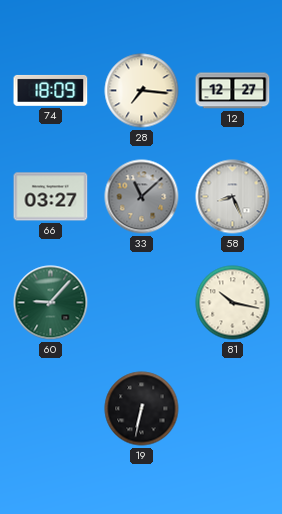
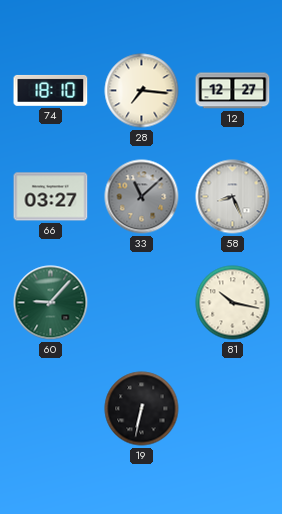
74: 18:09 -> 18:10
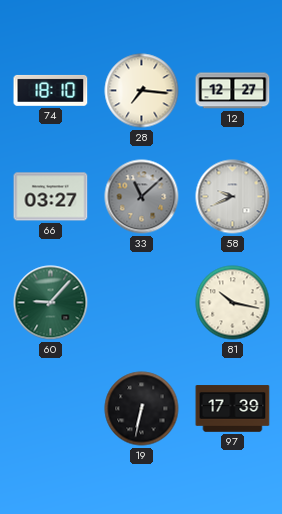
58: 8:26 -> 9:41
97: none -> 17:39
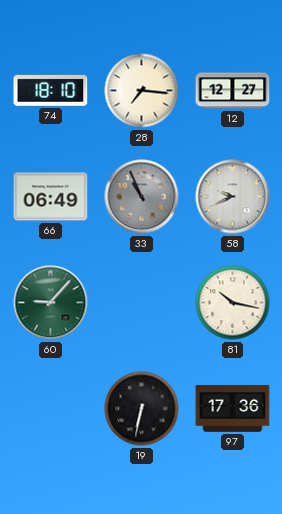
66: 03:27 -> 06:49
33: 11:08 -> 10:56
97: 17:39 -> 17:36
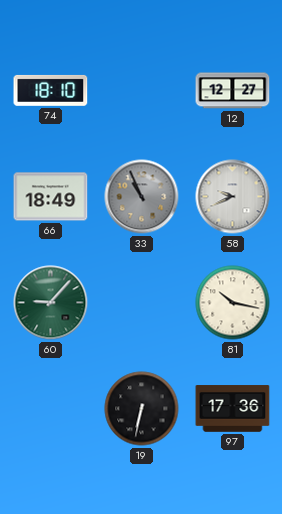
28: 7:16 -> none
66: 06:49 -> 18:49
